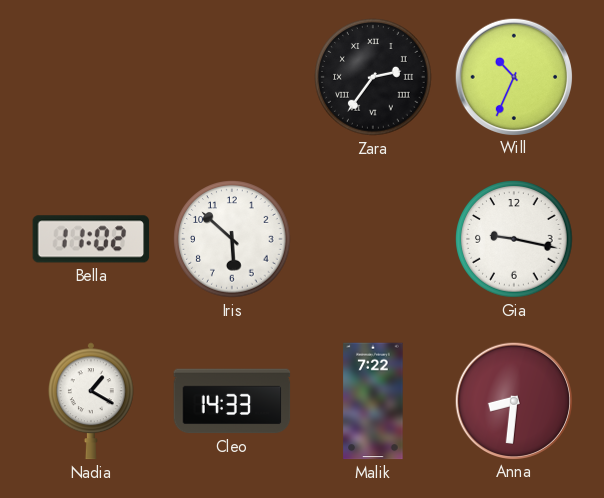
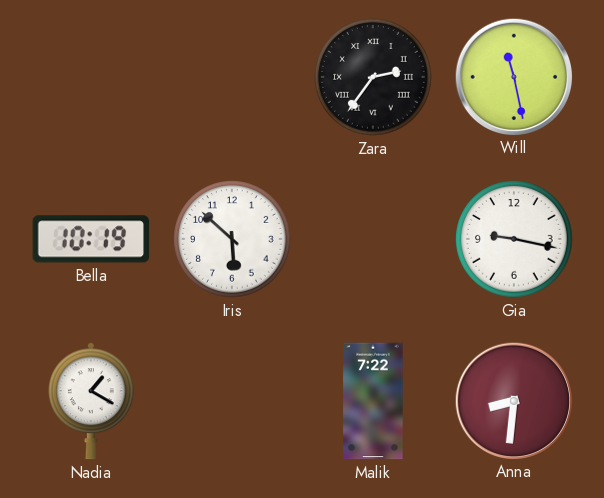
Will: 10:34 -> 11:28
Bella: 11:02 -> 10:19
Cleo: 14:33 -> none
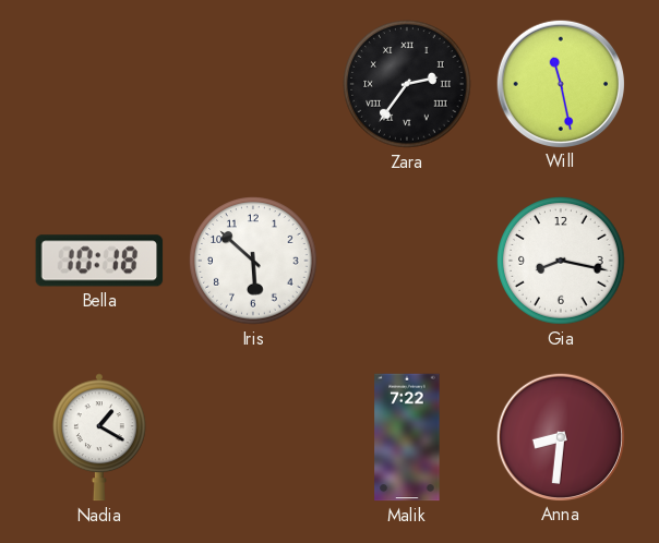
Bella: 10:19 -> 10:18
Gia: 9:17 -> 8:17
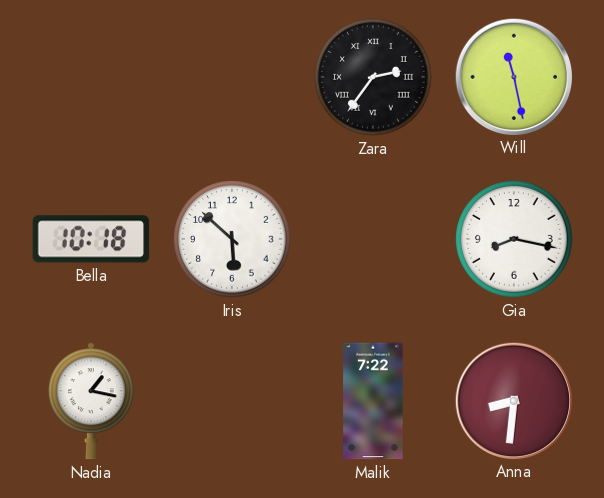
Nadia: 1:20 -> 1:17
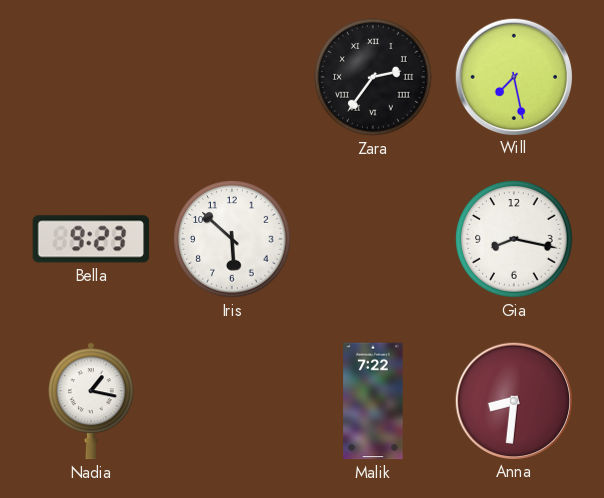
Will: 11:28 -> 7:28
Bella: 10:18 -> 9:23
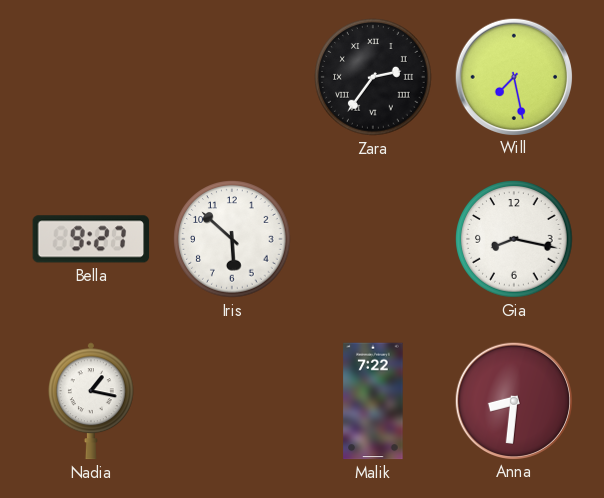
Bella: 9:23 -> 9:27
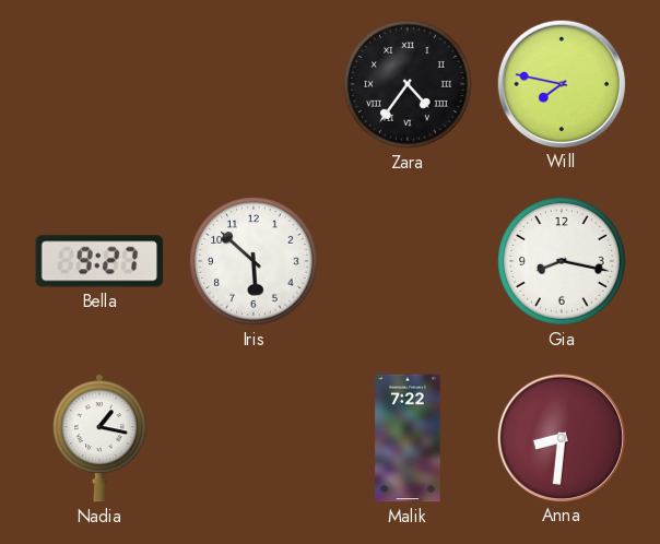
Zara: 2:36 -> 4:36
Will: 7:28 -> 7:47
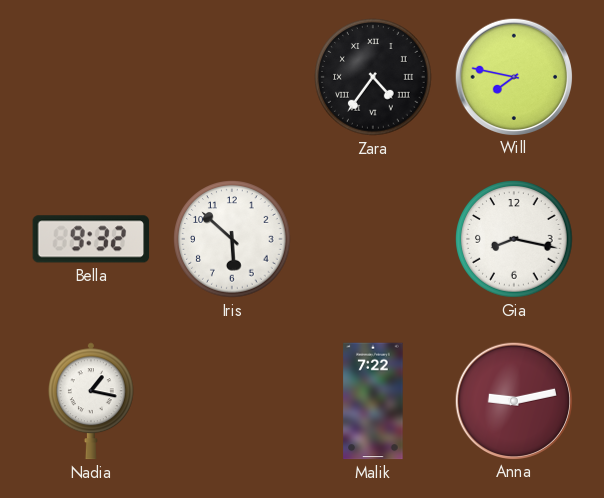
Bella: 9:27 -> 9:32
Anna: 8:31 -> 9:13
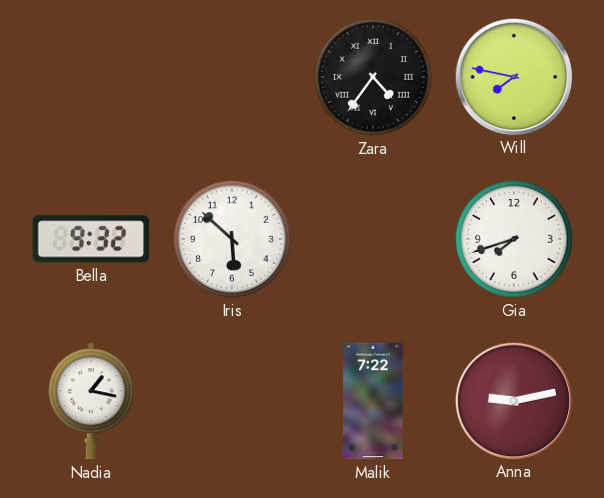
Gia: 8:17 -> 7:42
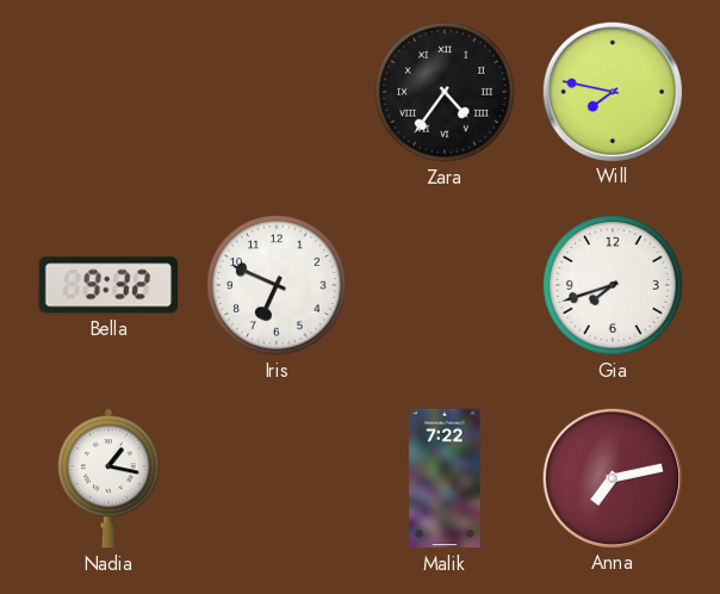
Iris: 5:52 -> 6:49
Anna: 9:13 -> 7:13
